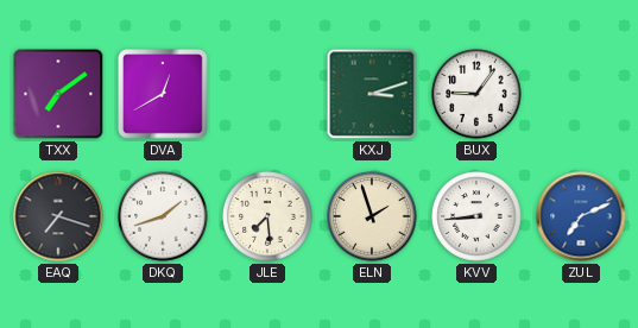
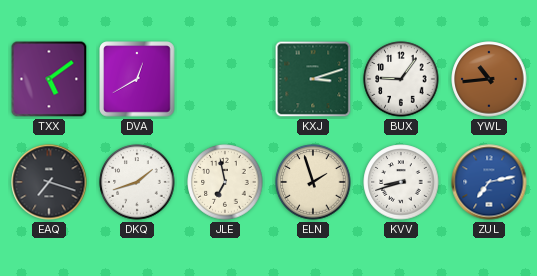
TXX: 7:09 -> 5:09
YWL: none -> 10:44
JLE: 7:29 -> 6:58
KVV: 8:44 -> 8:42
ZUL: 7:11 -> 7:13
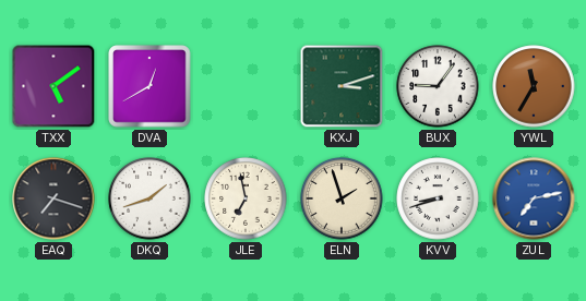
YWL: 10:44 -> 11:35
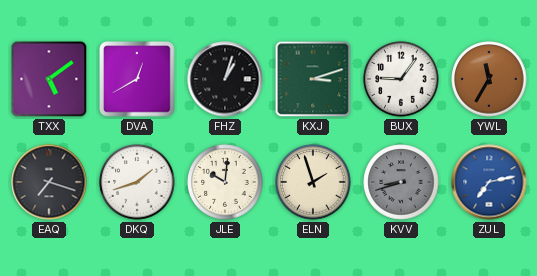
FHZ: none -> 1:03
JLE: 6:58 -> 10:01
KVV dial: white -> grey
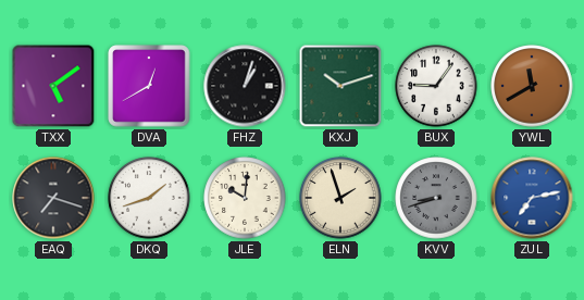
KXJ: 3:12 -> 10:12
YWL: 11:35 -> 11:40
